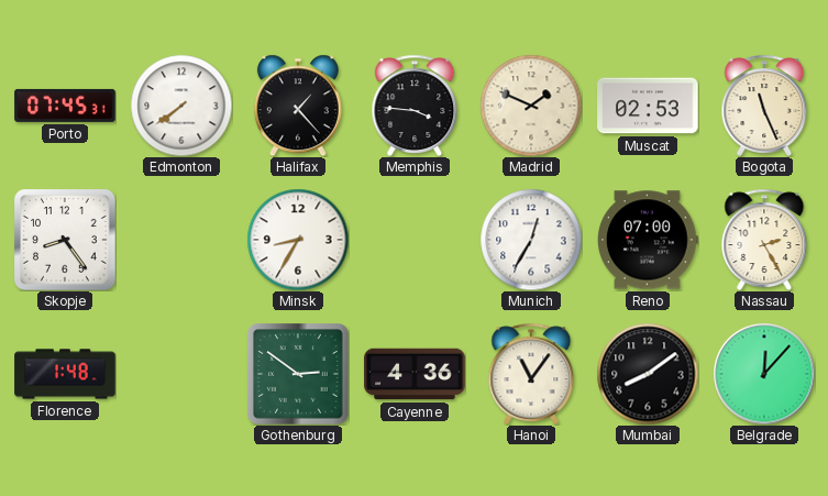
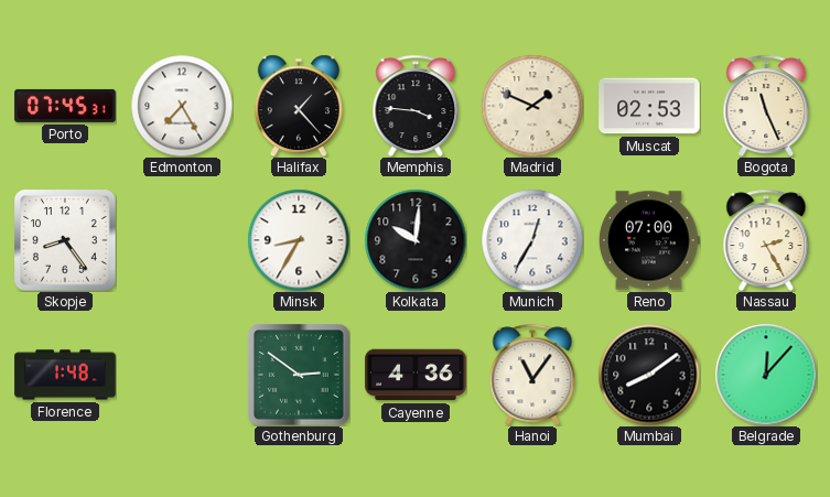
Edmonton: 7:39 -> 7:25
Kolkata: none -> 10:01
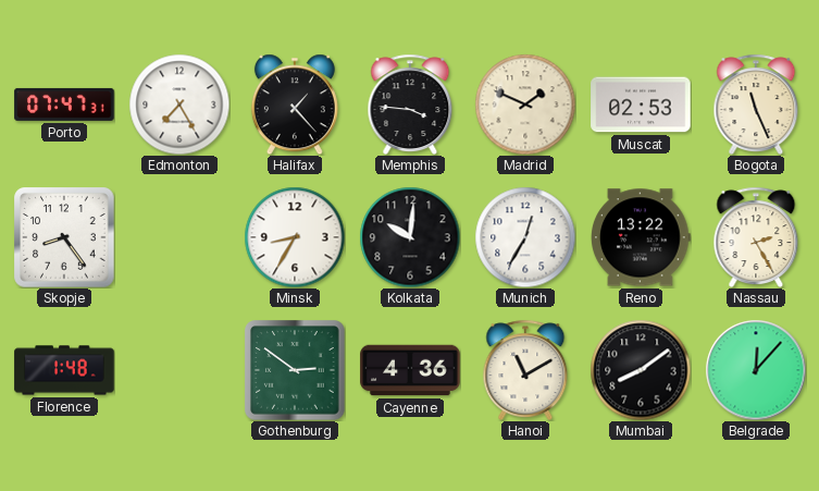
Porto: 07:45 -> 07:47
Reno: 07:00 -> 13:22
Hanoi: 11:06 -> 11:10
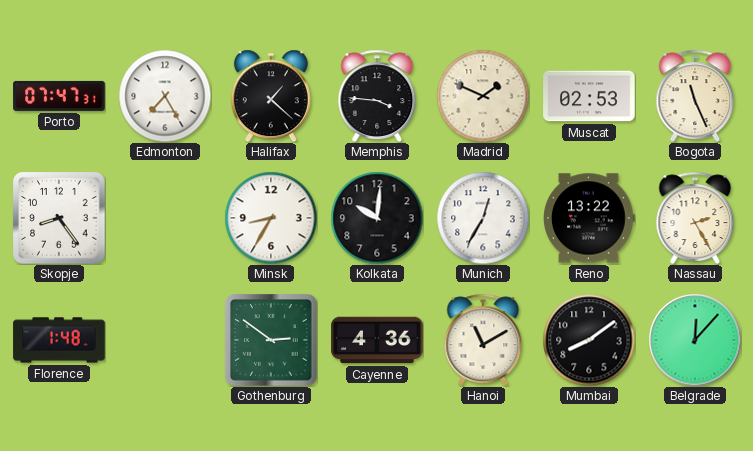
Halifax: 1:23 -> 1:22
